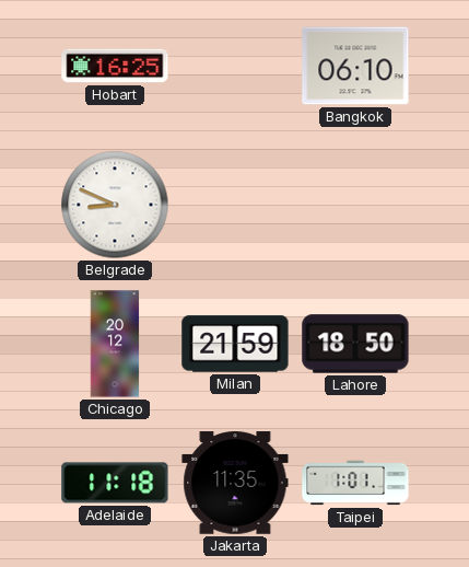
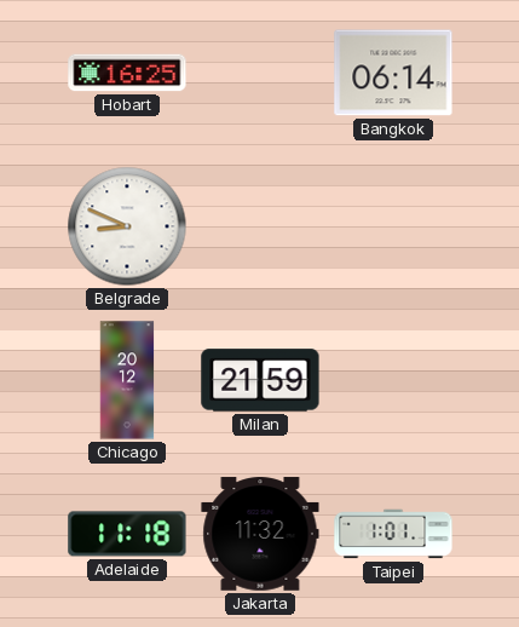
Bangkok: 06:10 -> 06:14
Lahore: 18:50 -> none
Jakarta: 11:35 -> 11:32
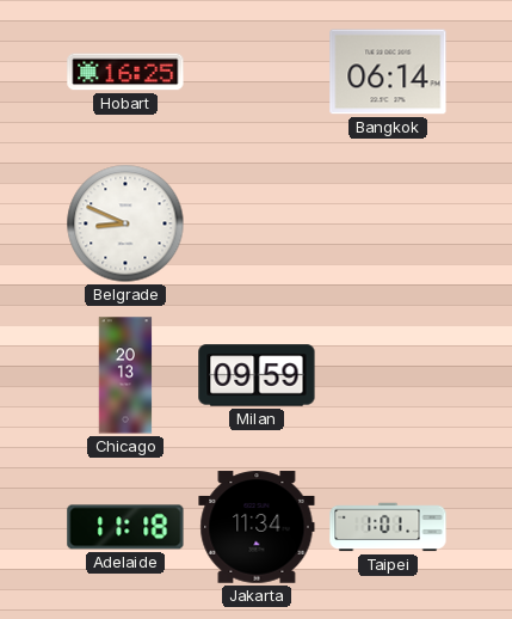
Chicago: 20:12 -> 20:13
Milan: 21:59 -> 09:59
Jakarta: 11:32 -> 11:34
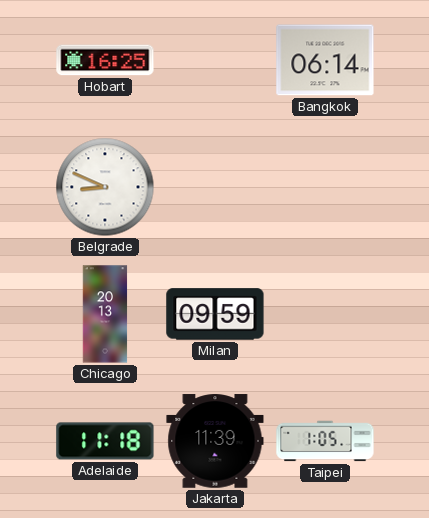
Jakarta: 11:34 -> 11:39
Taipei: 1:01 -> 1:05
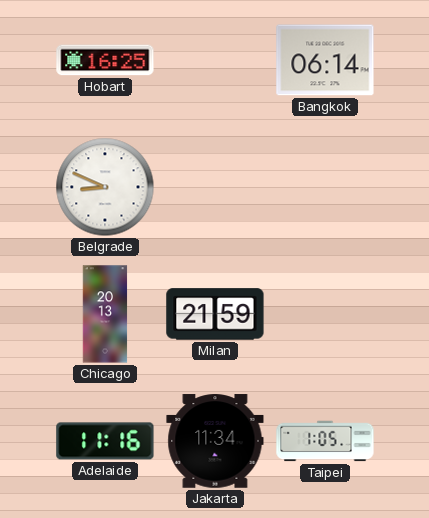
Milan: 09:59 -> 21:59
Adelaide: 11:18 -> 11:16
Jakarta: 11:39 -> 11:34
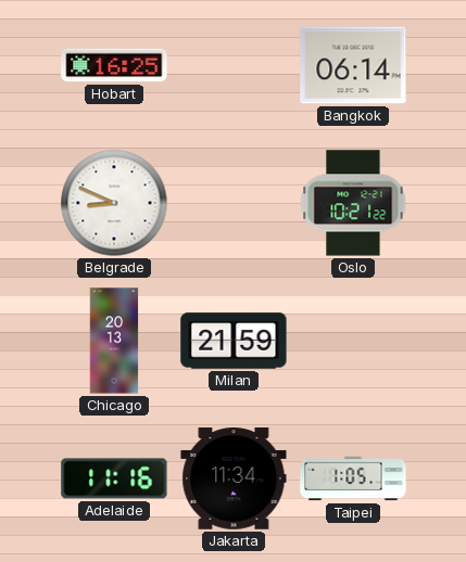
Oslo: none -> 10:21
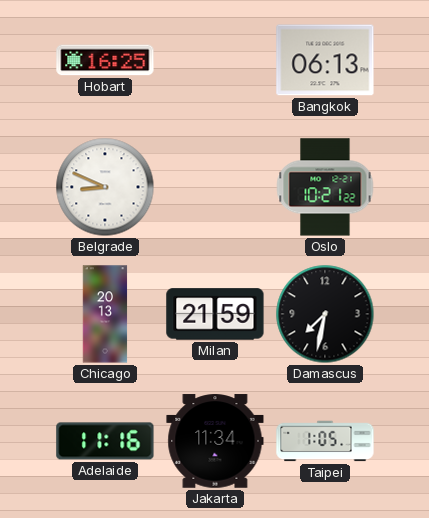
Bangkok: 06:14 -> 06:13
Damascus: none -> 7:32
